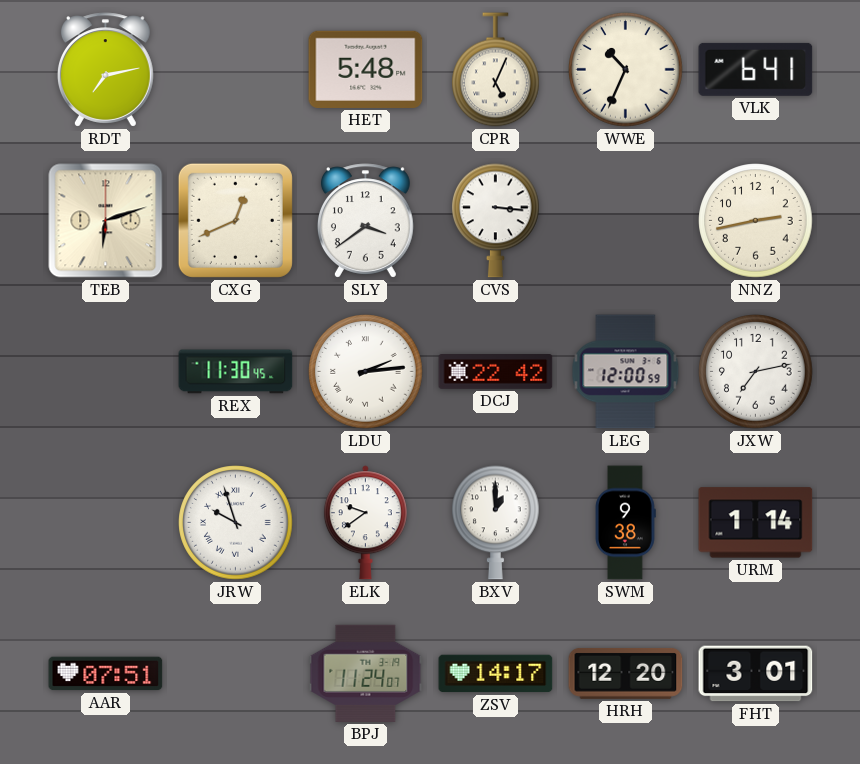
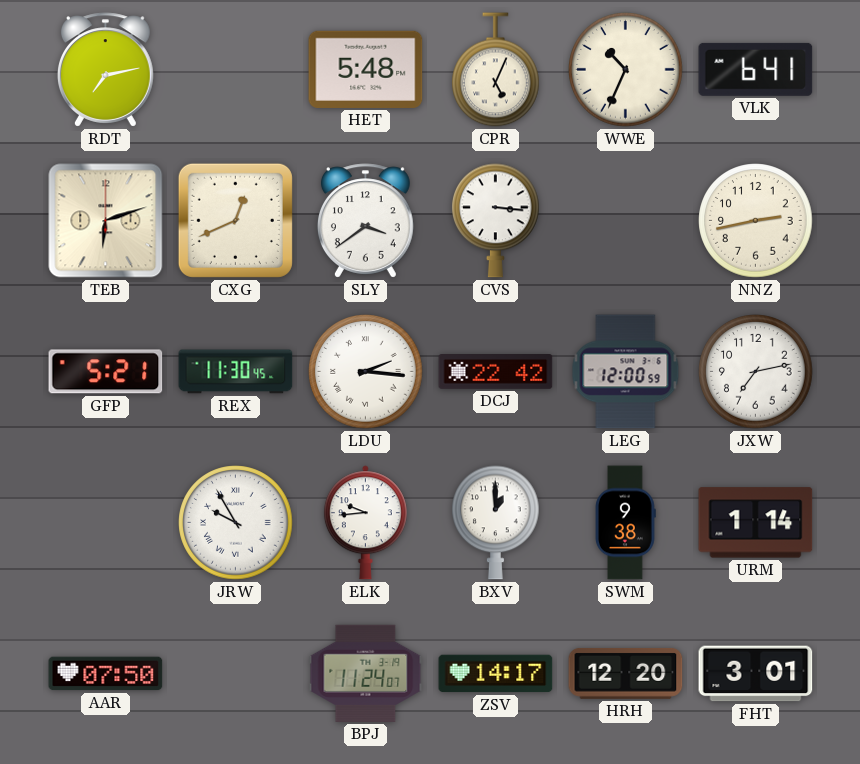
GFP: none -> 5:21
LDU: 2:14 -> 2:16
JRW: 9:57 -> 9:55
ELK: 9:39 -> 9:44
AAR: 07:51 -> 07:50
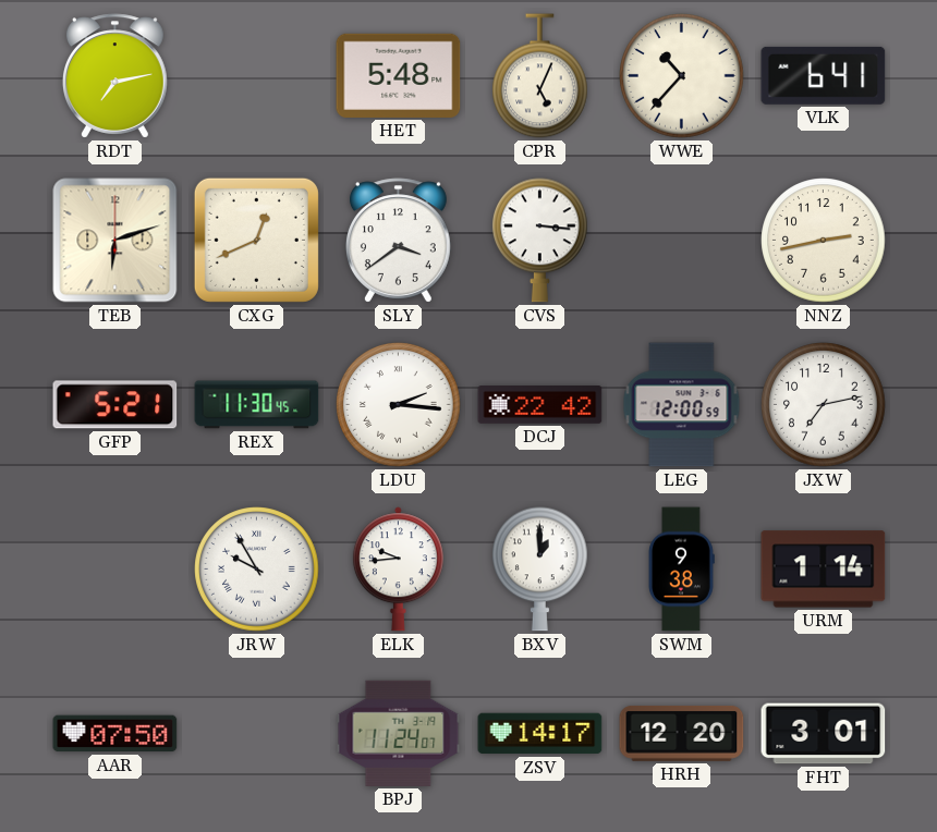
WWE: 10:34 -> 10:37
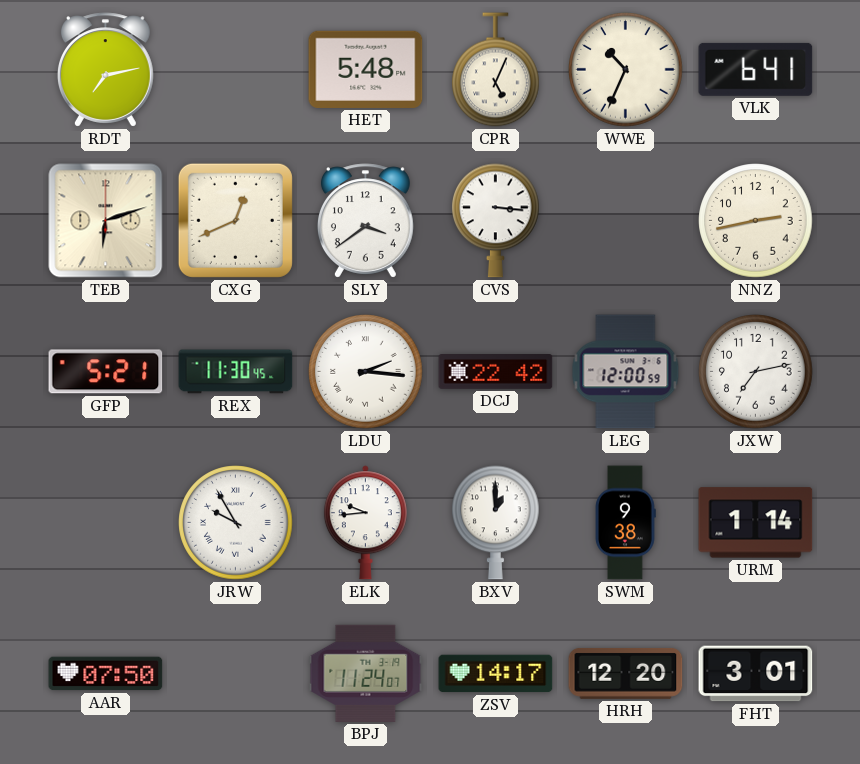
WWE: 10:37 -> 10:34
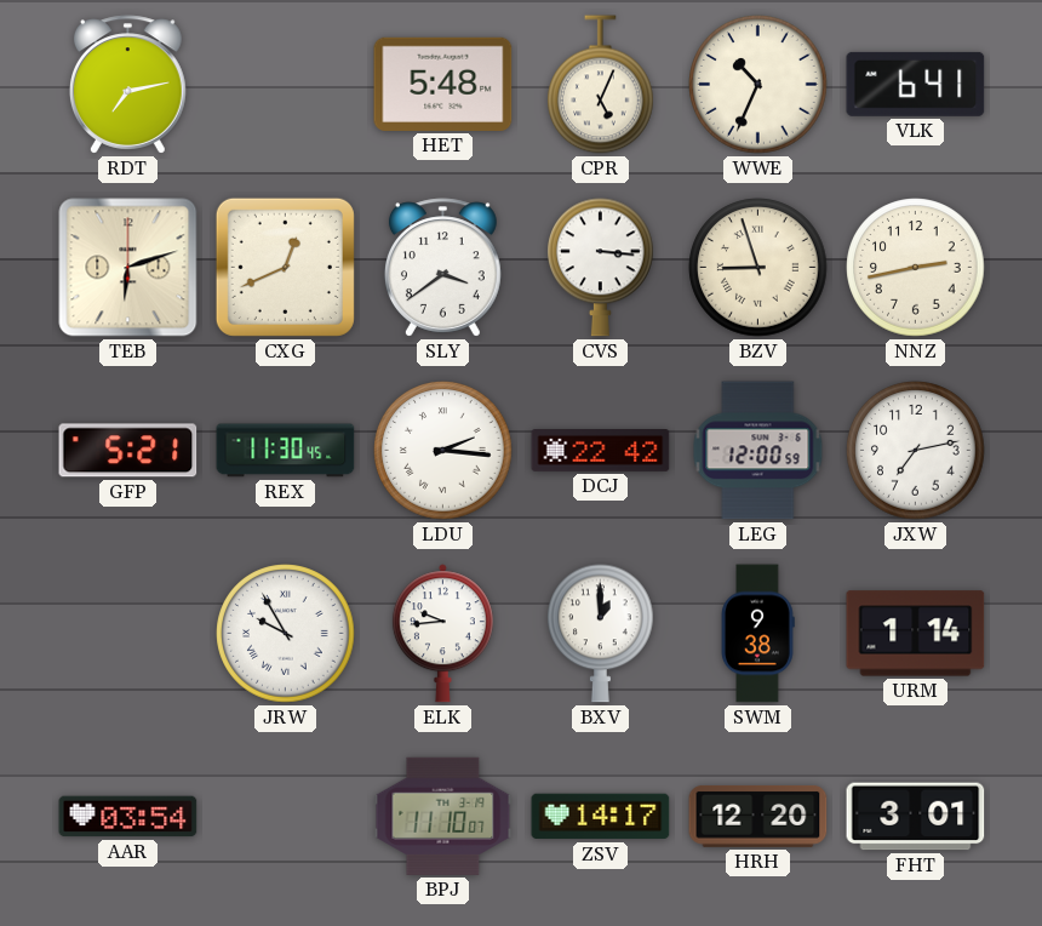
BZV: none -> 8:57
AAR: 07:50 -> 03:54
BPJ: 11:24 -> 11:10
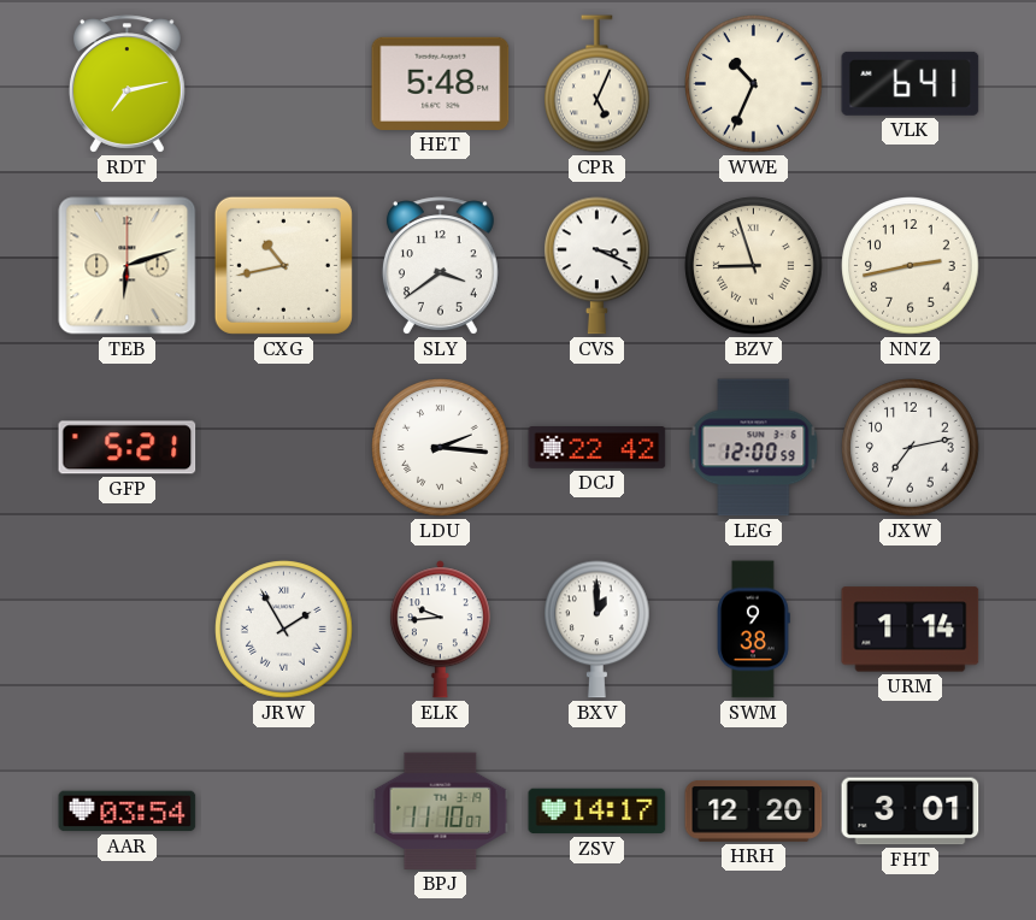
CXG: 12:41 -> 10:43
CVS: 3:16 -> 3:19
REX: 11:30 -> none
JRW: 9:55 -> 1:55
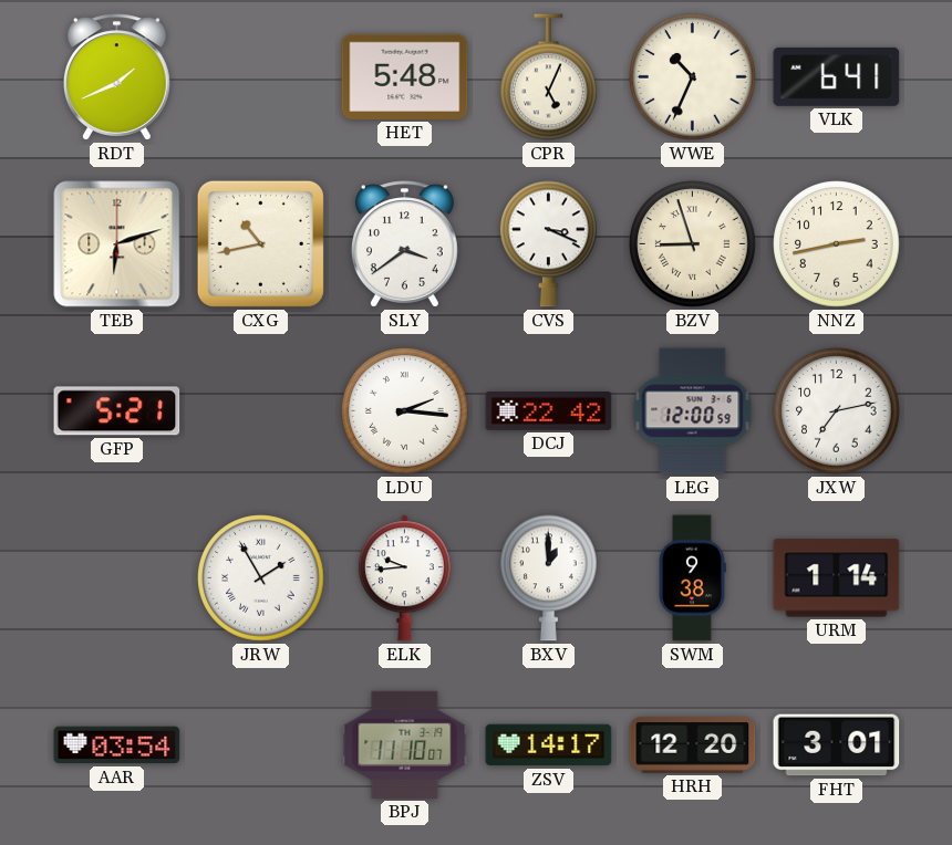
RDT: 7:13 -> 1:41
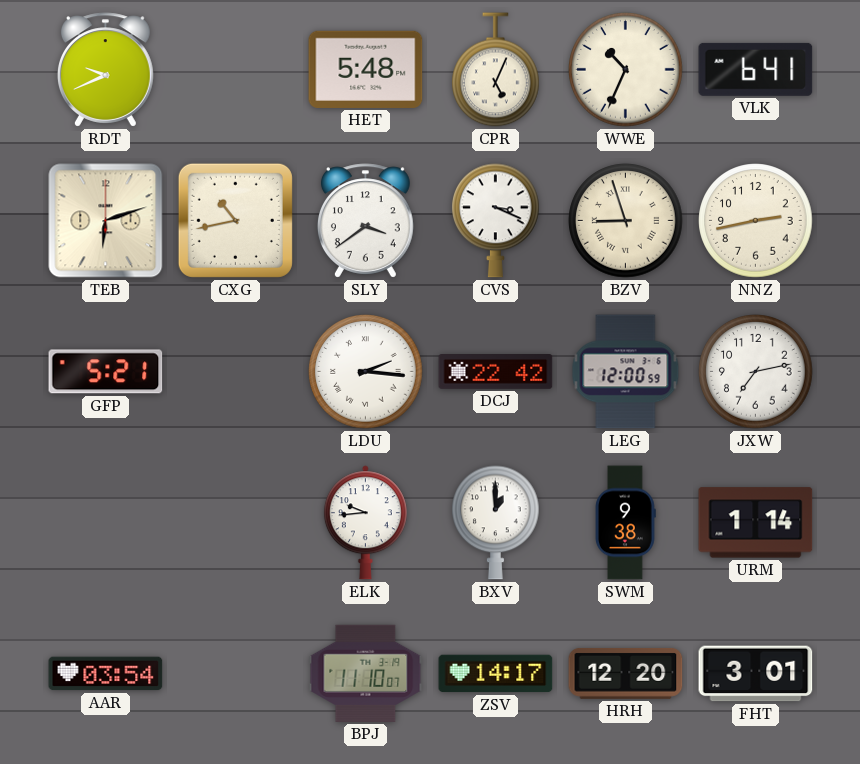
RDT: 1:41 -> 9:41
JRW: 1:55 -> none
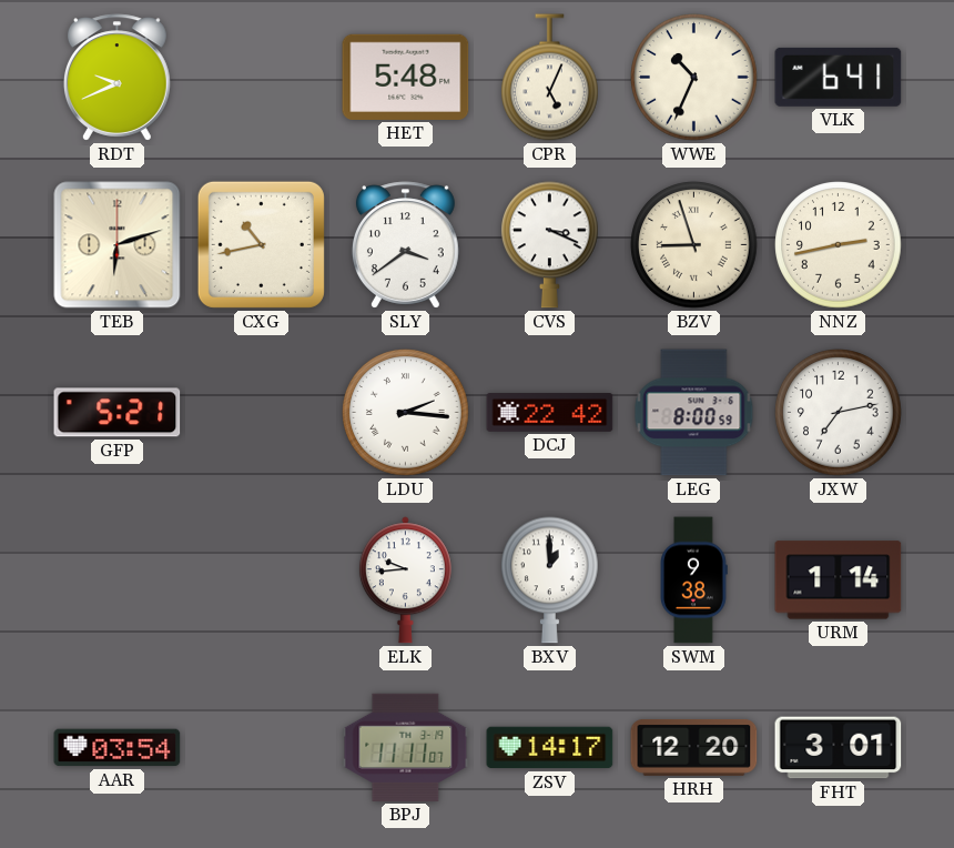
LEG: 12:00 -> 8:00
BPJ: 11:10 -> 11:11
